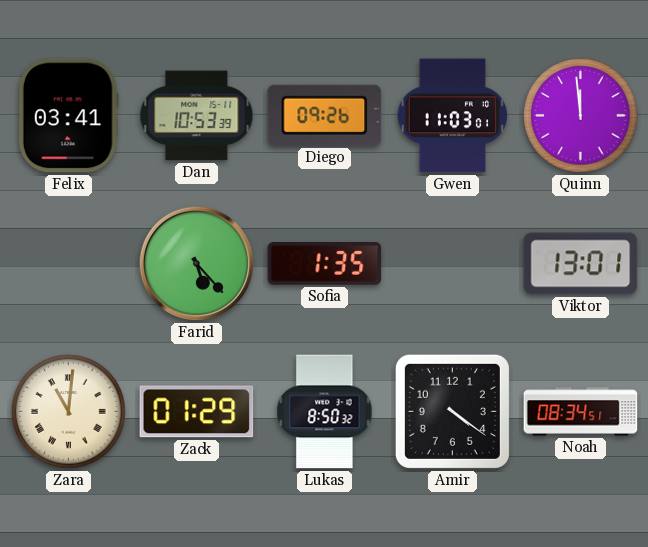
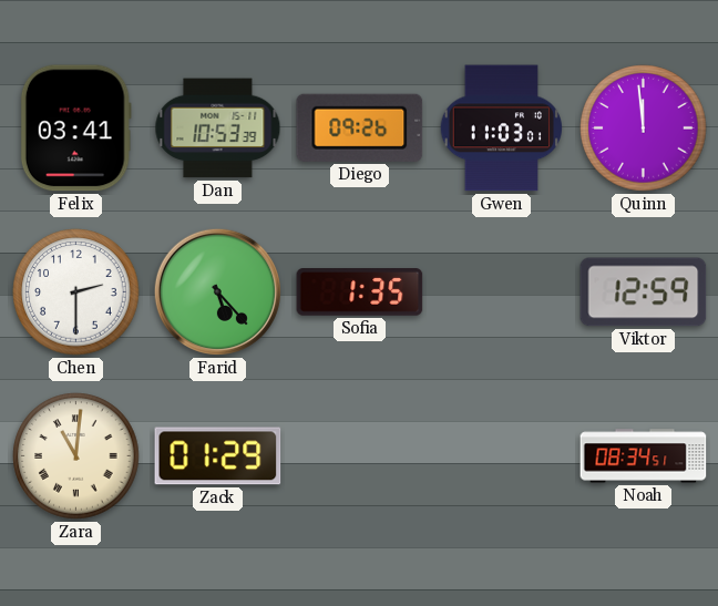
Chen: none -> 2:30
Viktor: 13:01 -> 12:59
Lukas: 8:50 -> none
Amir: 4:21 -> none
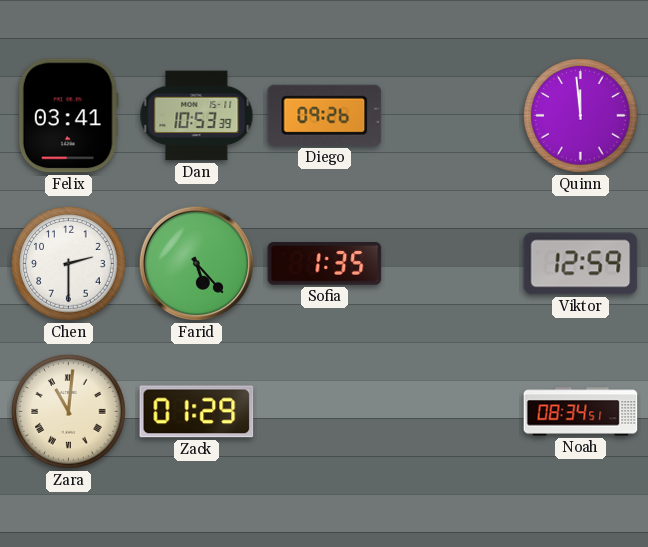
Gwen: 11:03 -> none
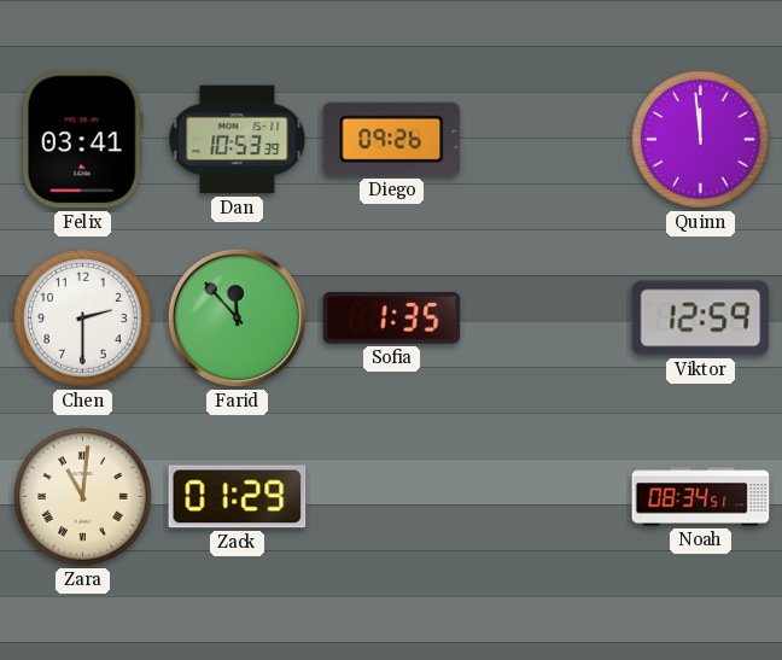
Farid: 5:23 -> 11:53
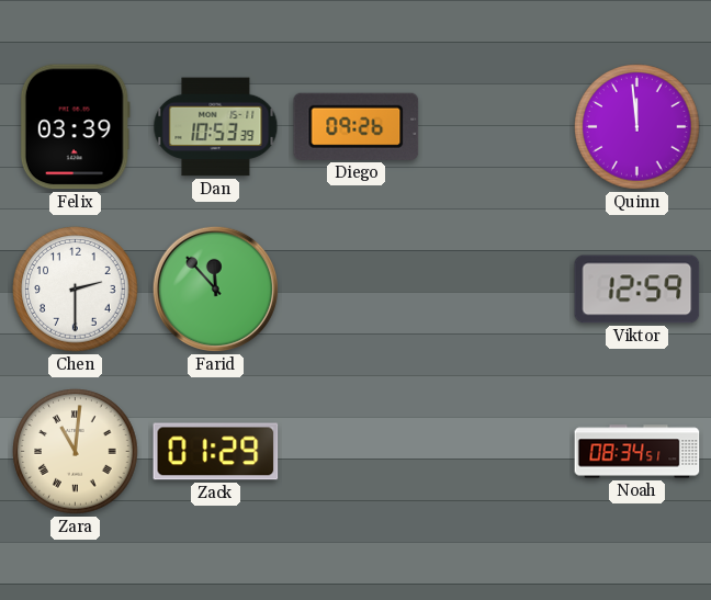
Felix: 03:41 -> 03:39
Sofia: 1:35 -> none
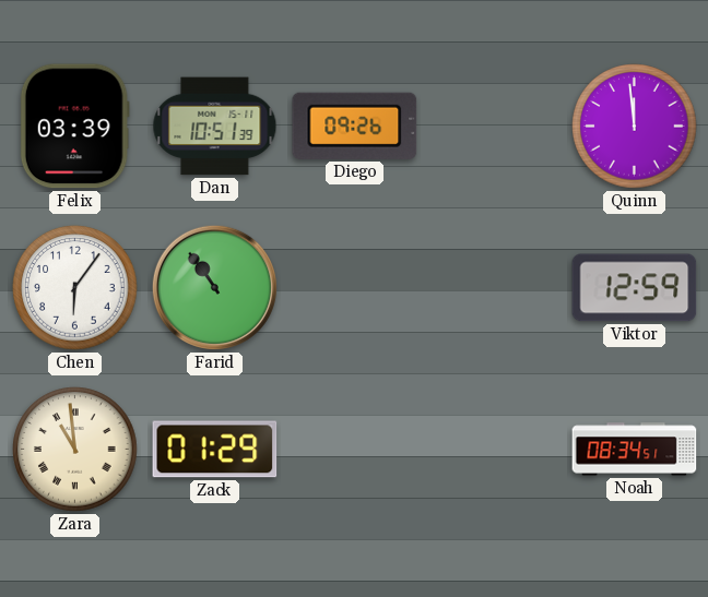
Dan: 10:53 -> 10:51
Chen: 2:30 -> 6:06
Farid: 11:53 -> 10:54
Zara: 11:01 -> 10:59
